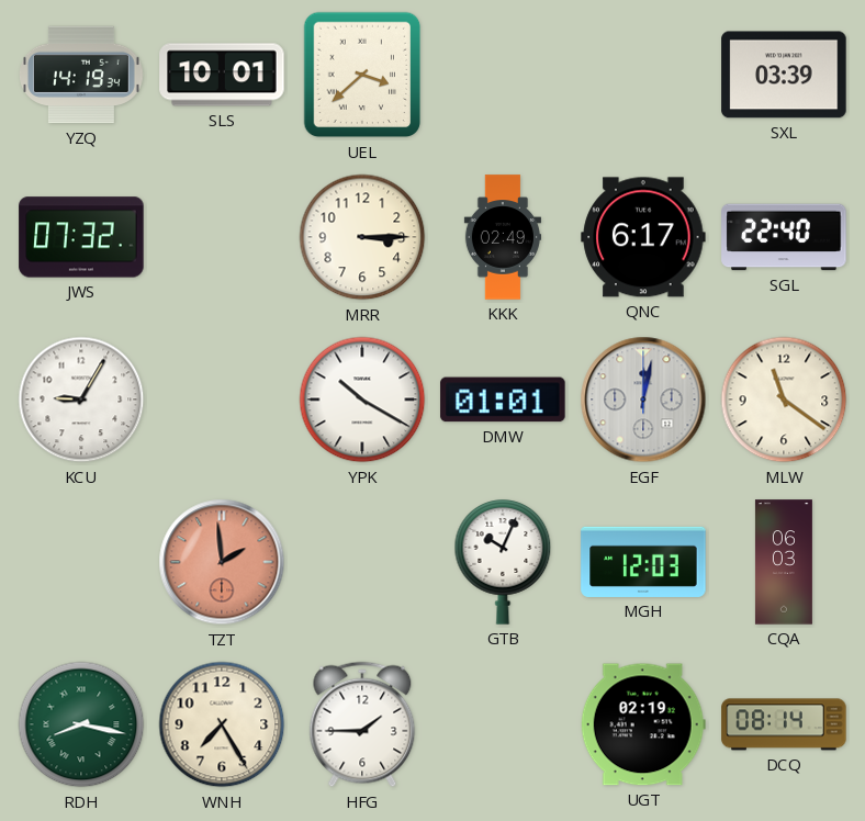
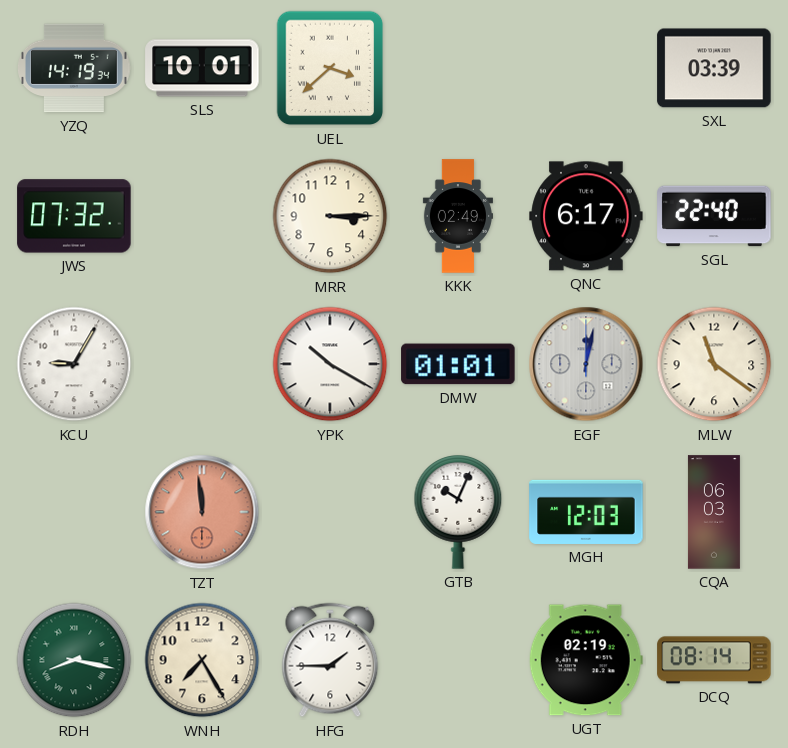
TZT: 1:59 -> 11:59
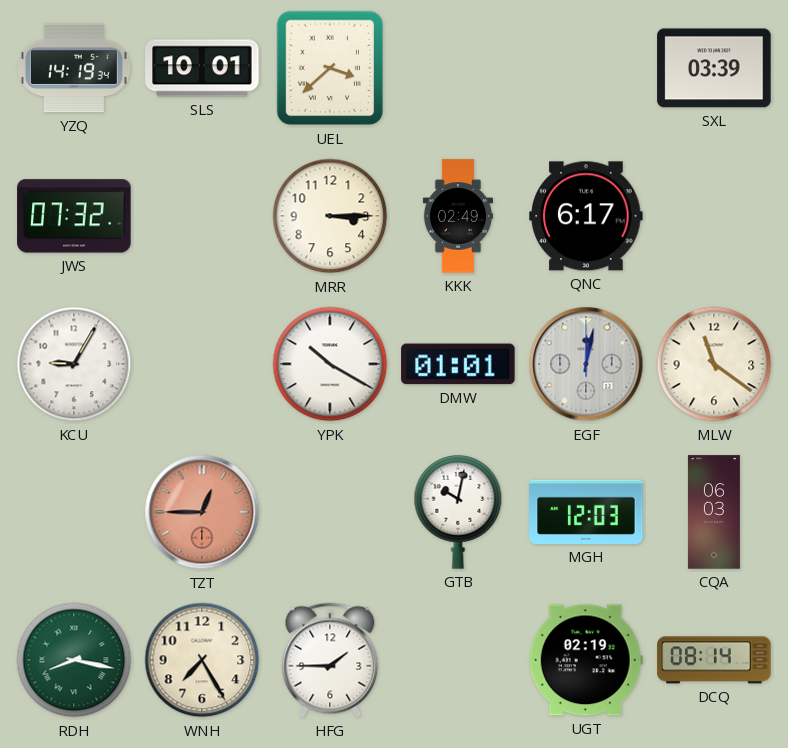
SGL: 22:40 -> none
TZT: 11:59 -> 12:45
GTB: 10:04 -> 10:02
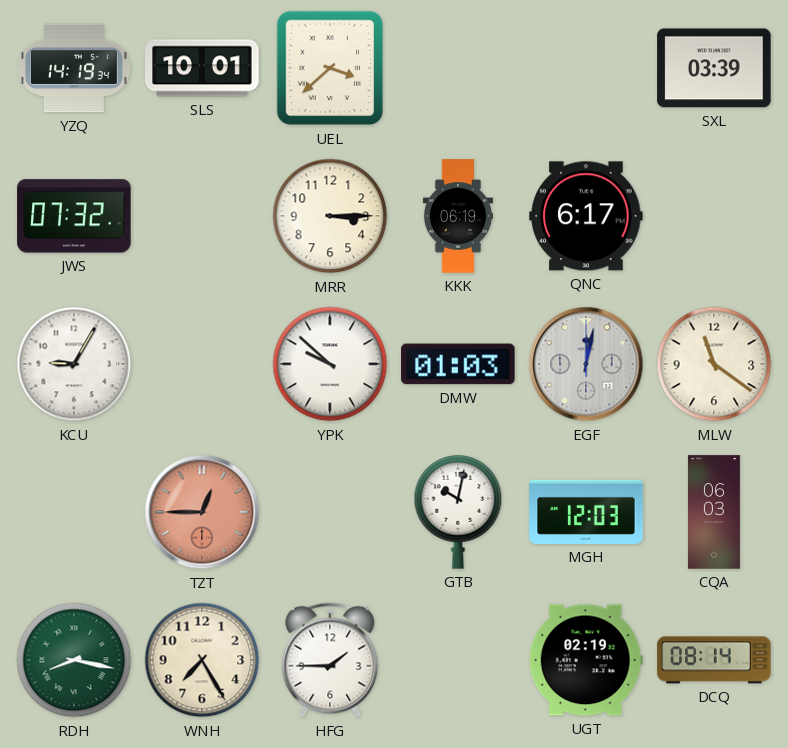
KKK: 02:49 -> 06:19
YPK: 10:20 -> 9:52
DMW: 01:01 -> 01:03
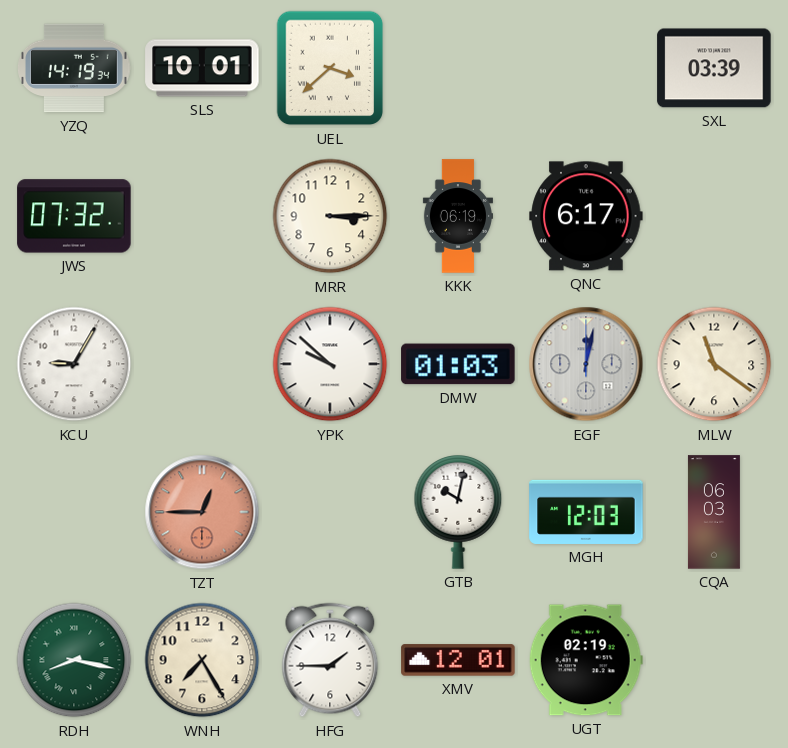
XMV: none -> 12:01
DCQ: 08:14 -> none
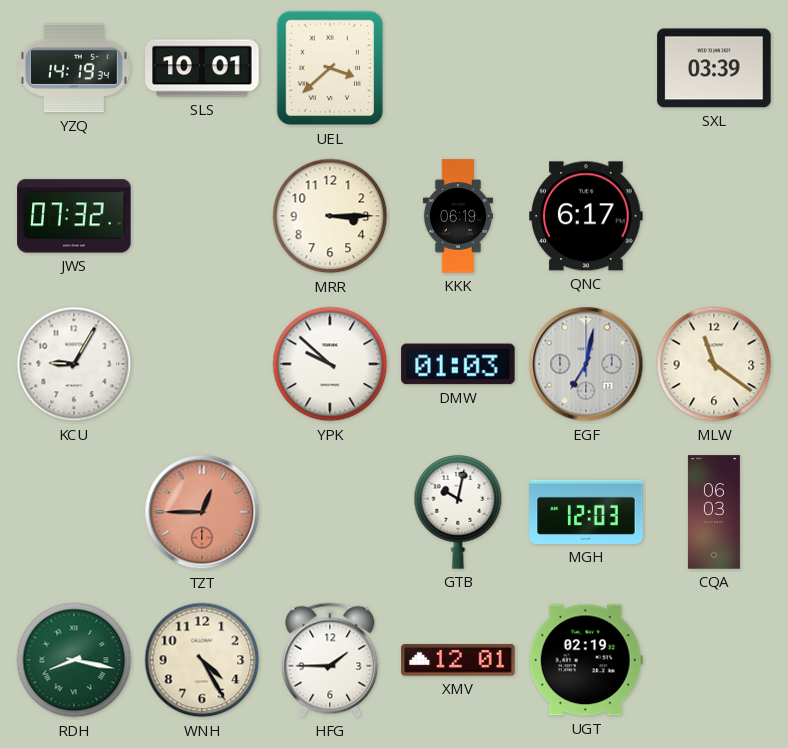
EGF: 12:02 -> 7:02
WNH: 7:25 -> 4:25
